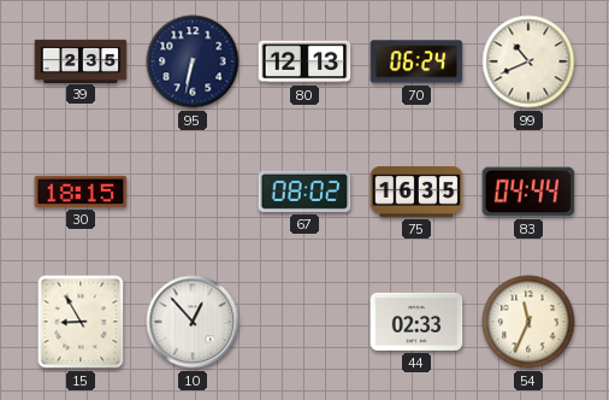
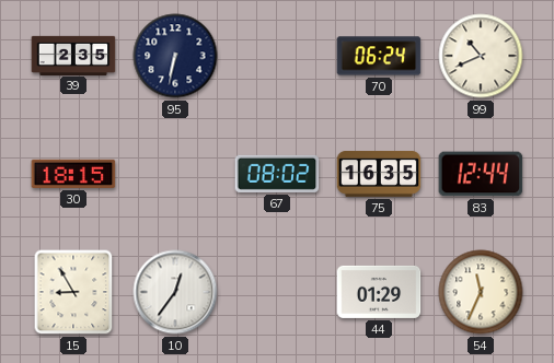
80: 12:13 -> none
83: 04:44 -> 12:44
10: 12:53 -> 12:36
44: 02:33 -> 01:29
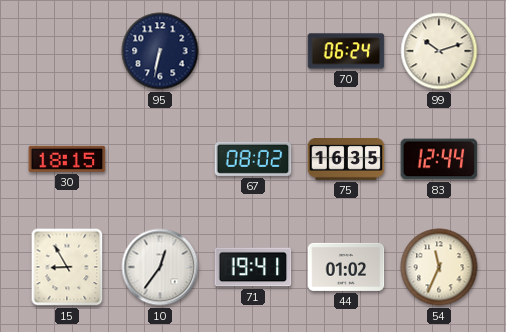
39: 2:35 -> none
99: 10:41 -> 10:12
71: none -> 19:41
44: 01:29 -> 01:02
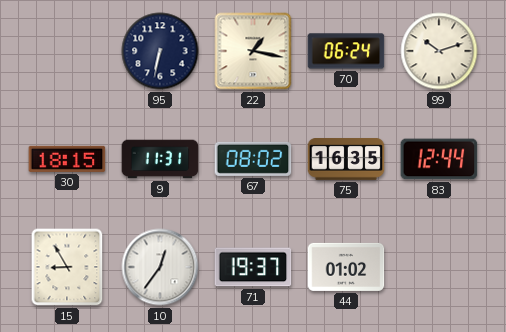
22: none -> 1:17
9: none -> 11:31
71: 19:41 -> 19:37
54: 11:34 -> none
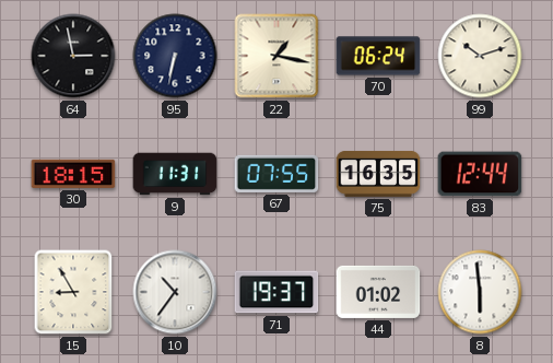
64: none -> 2:58
67: 08:02 -> 07:55
10: 12:36 -> 10:36
8: none -> 5:59
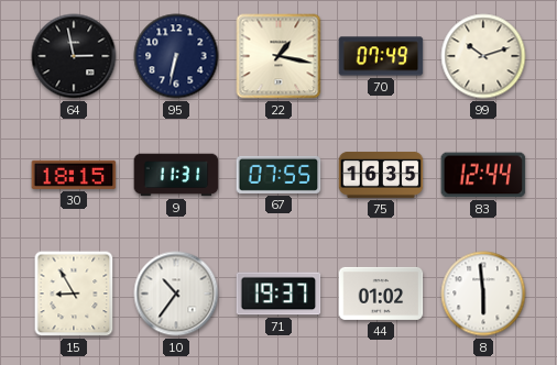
70: 06:24 -> 07:49
